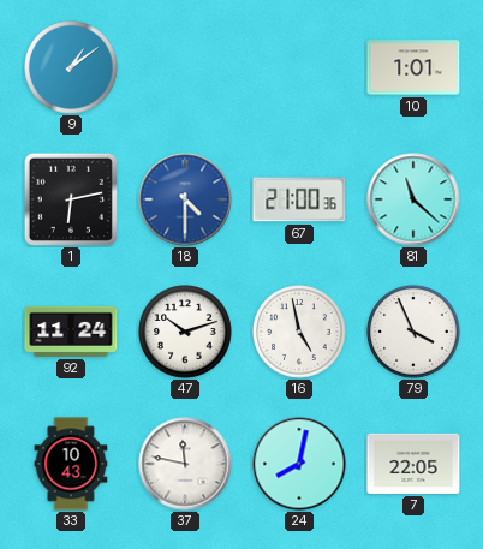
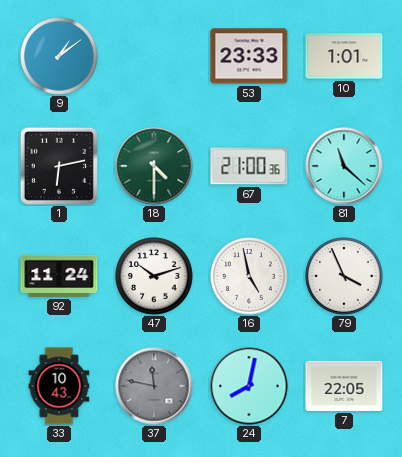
53: none -> 23:33
18 dial: blue -> green
37 dial: white -> grey
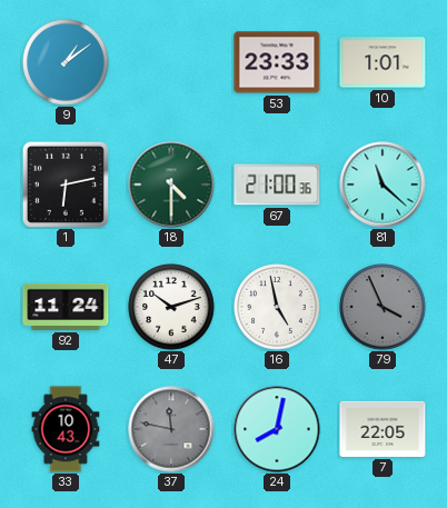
79 dial: white -> grey
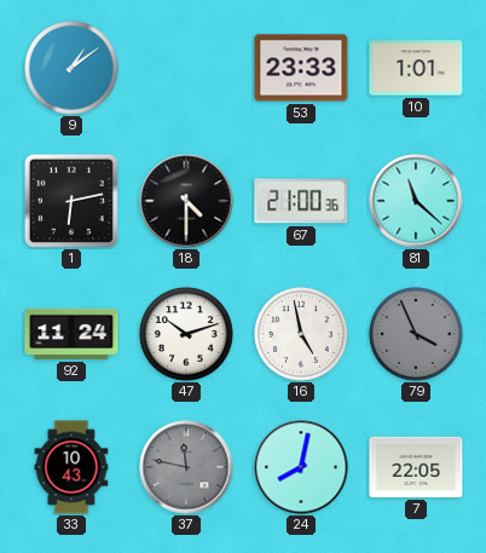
18 dial: green -> black
